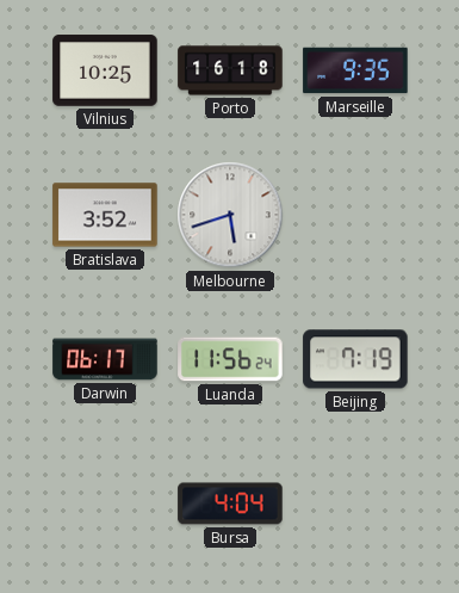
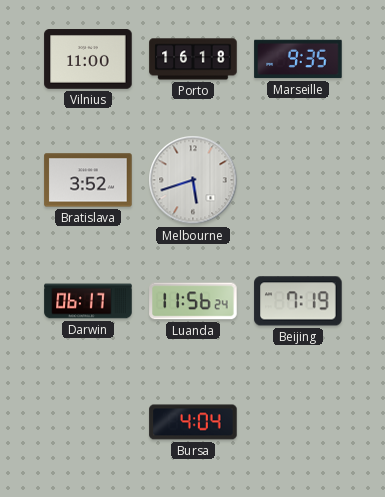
Vilnius: 10:25 -> 11:00
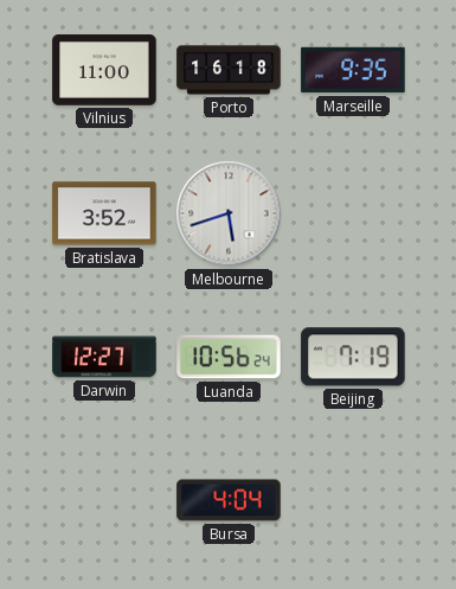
Darwin: 06:17 -> 12:27
Luanda: 11:56 -> 10:56
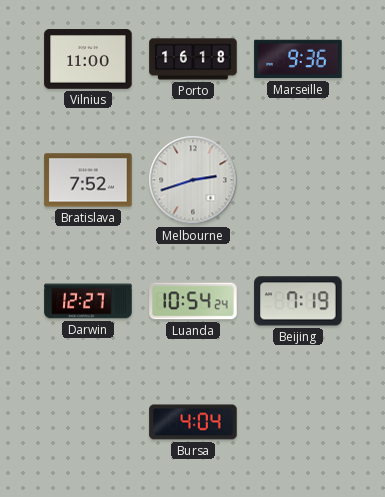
Marseille: 9:35 -> 9:36
Bratislava: 3:52 -> 7:52
Melbourne: 5:42 -> 2:42
Luanda: 10:56 -> 10:54
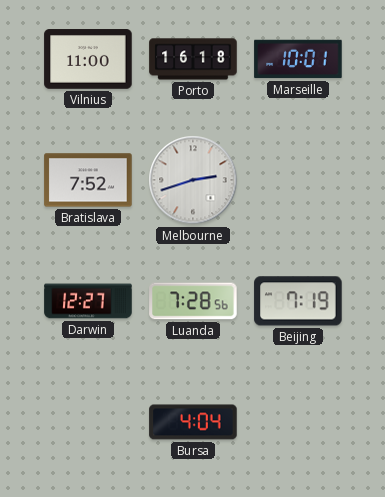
Marseille: 9:36 -> 10:01
Luanda: 10:54 -> 7:28
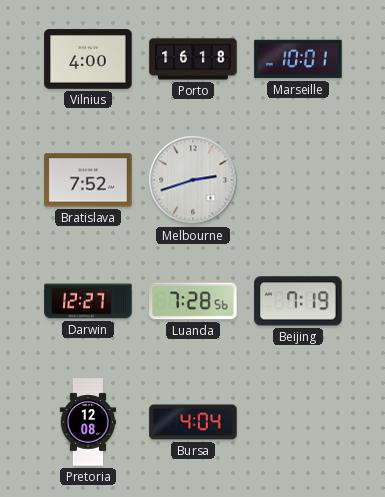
Vilnius: 11:00 -> 4:00
Pretoria: none -> 12:08
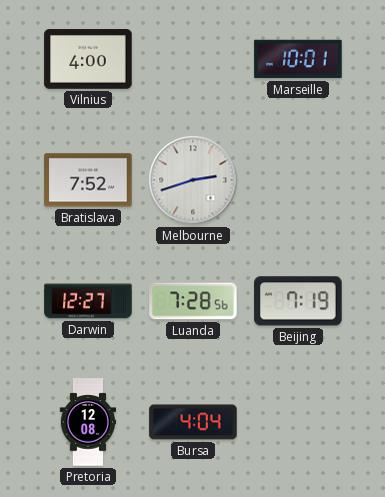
Porto: 16:18 -> none
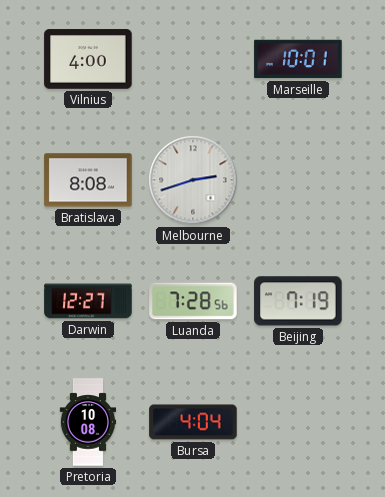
Bratislava: 7:52 -> 8:08
Pretoria: 12:08 -> 10:08
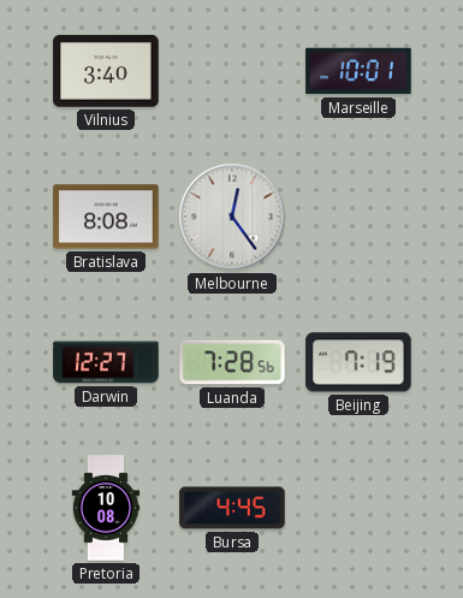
Vilnius: 4:00 -> 3:40
Melbourne: 2:42 -> 12:24
Bursa: 4:04 -> 4:45
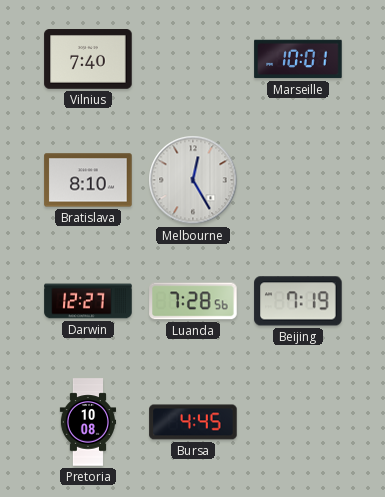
Vilnius: 3:40 -> 7:40
Bratislava: 8:08 -> 8:10
Melbourne: 12:24 -> 12:25
